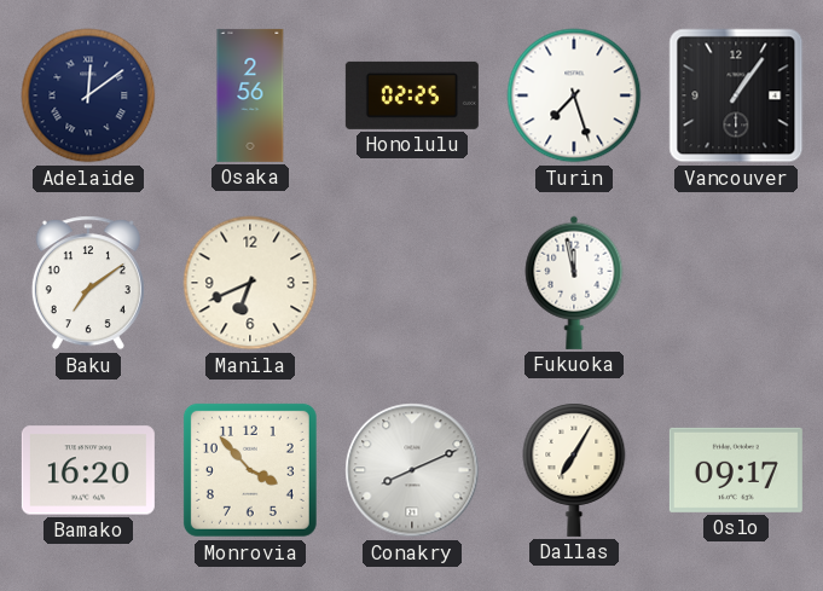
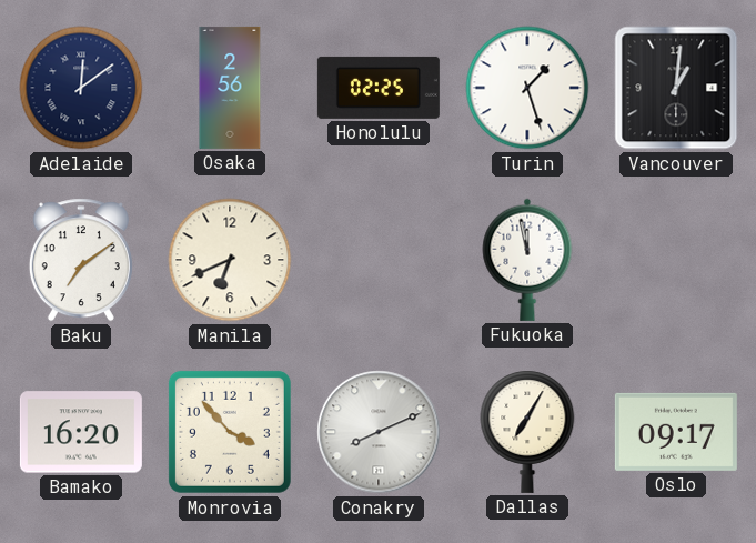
Turin: 7:27 -> 1:27
Vancouver: 1:06 -> 1:01
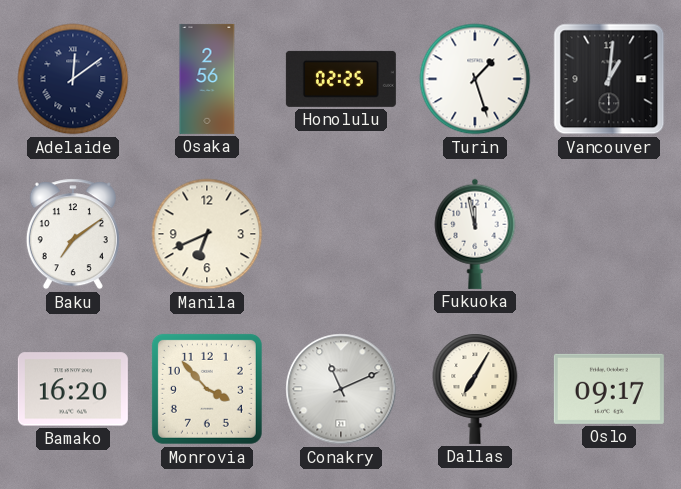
Conakry: 8:11 -> 11:11
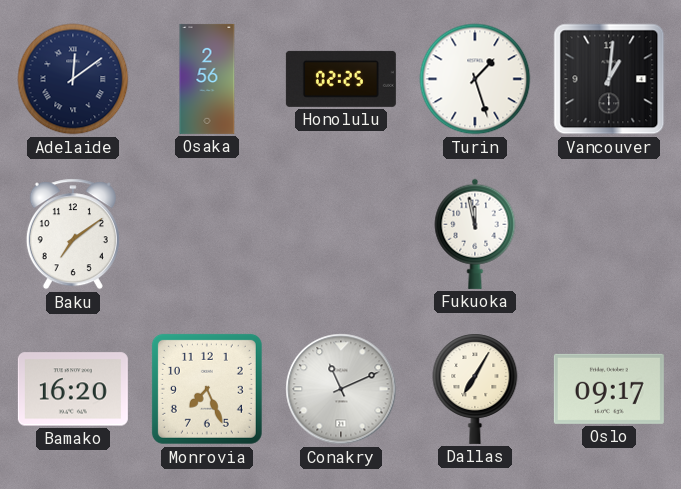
Manila: 6:41 -> none
Monrovia: 3:53 -> 7:26
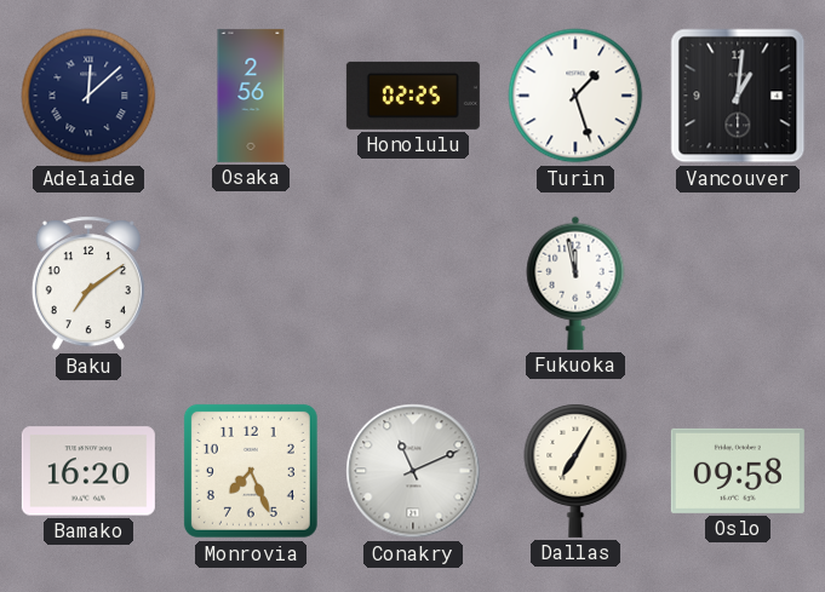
Adelaide: 12:09 -> 12:08
Oslo: 09:17 -> 09:58
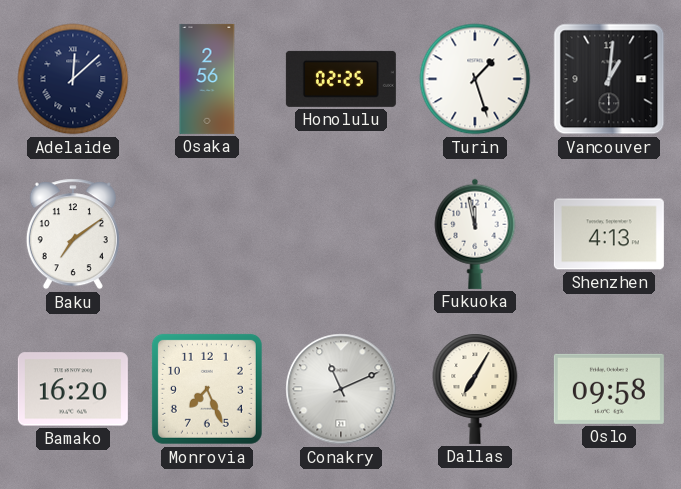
Shenzhen: none -> 4:13
